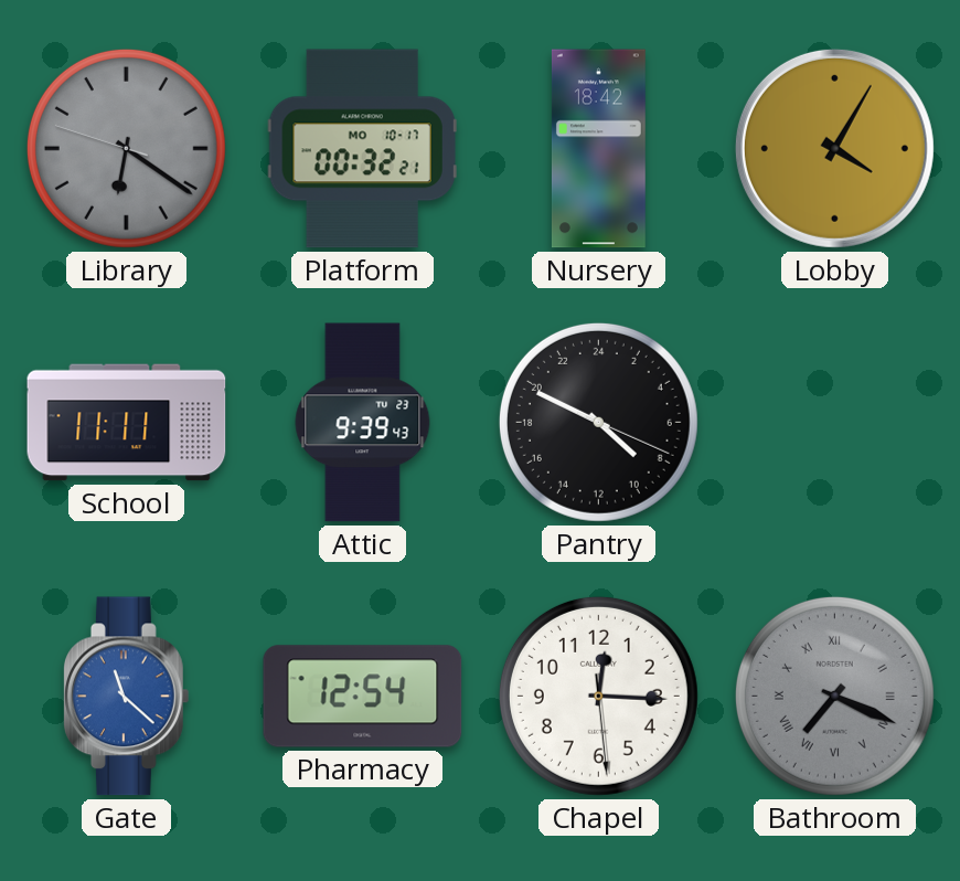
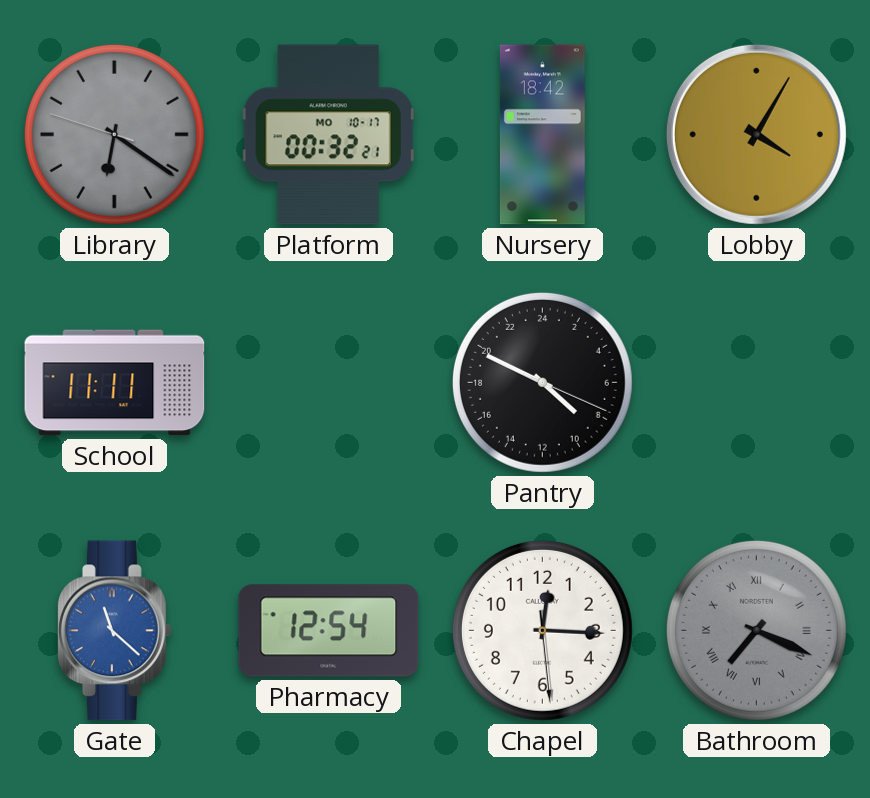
Attic: 9:39 -> none
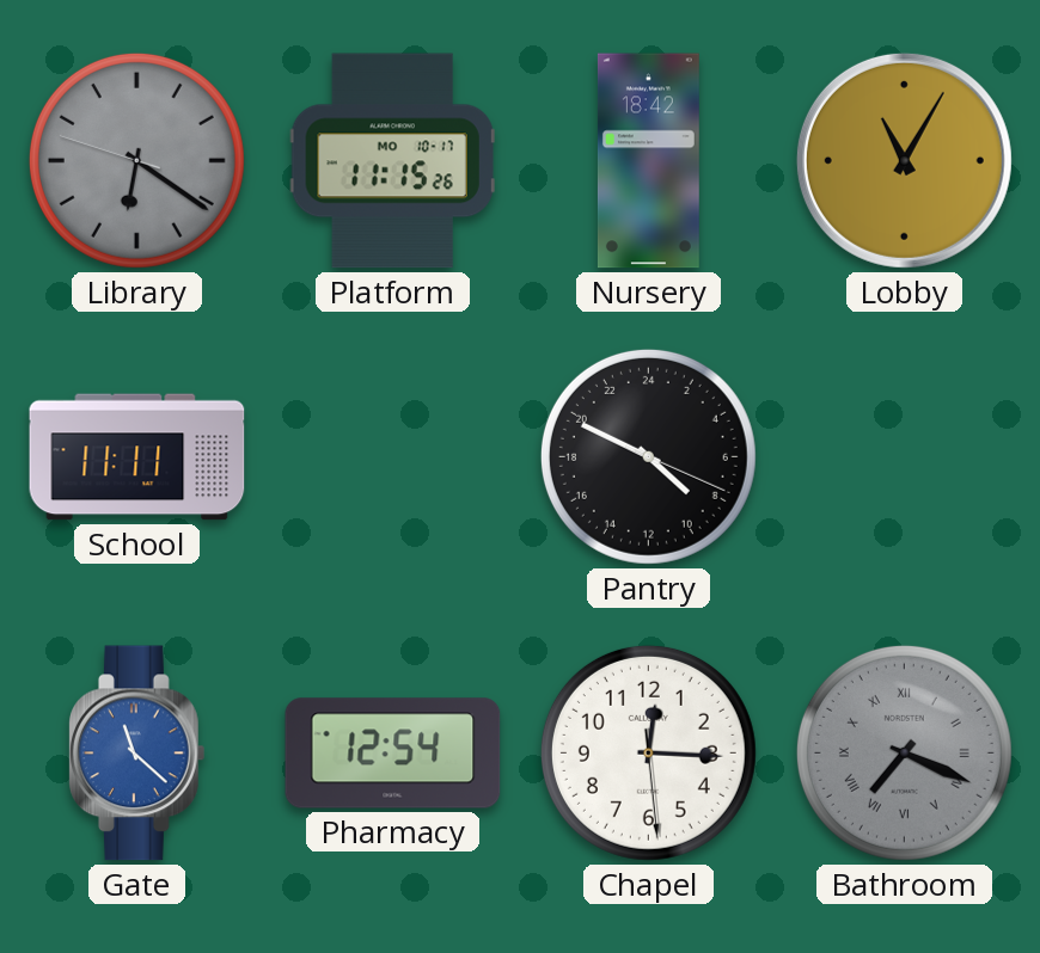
Platform: 00:32 -> 11:15
Lobby: 4:05 -> 11:05
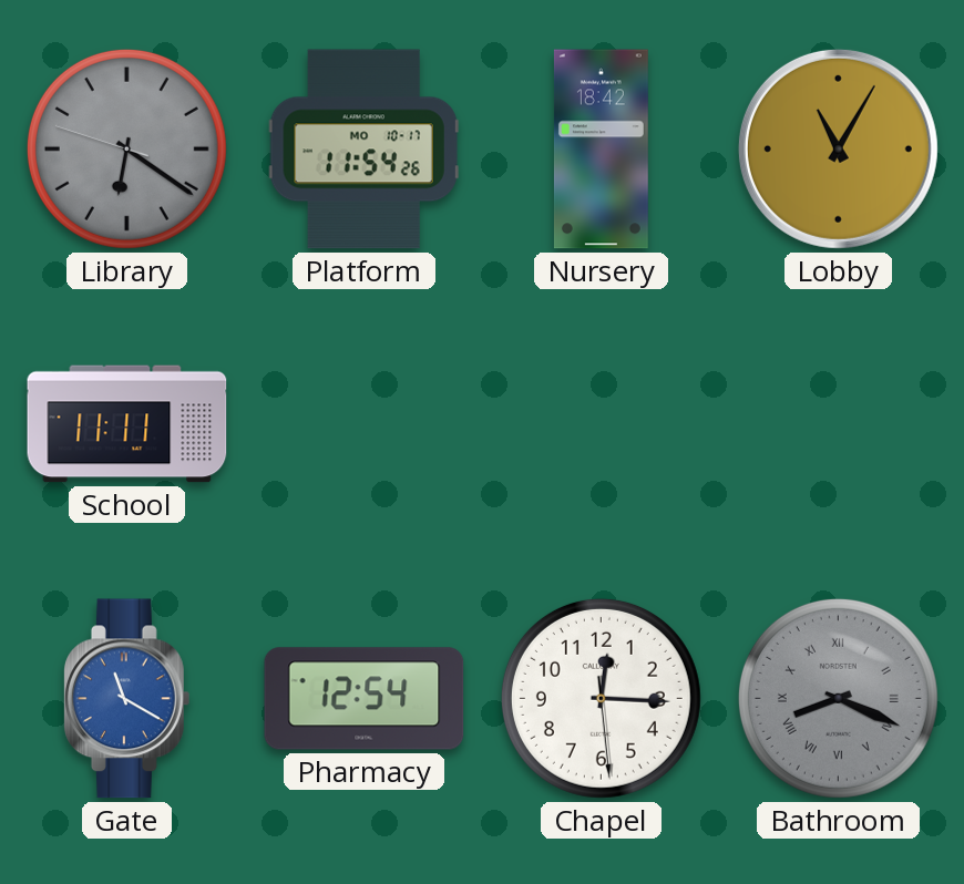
Platform: 11:15 -> 11:54
Pantry: 8:49 -> none
Gate: 11:22 -> 11:20
Bathroom: 7:19 -> 8:19
